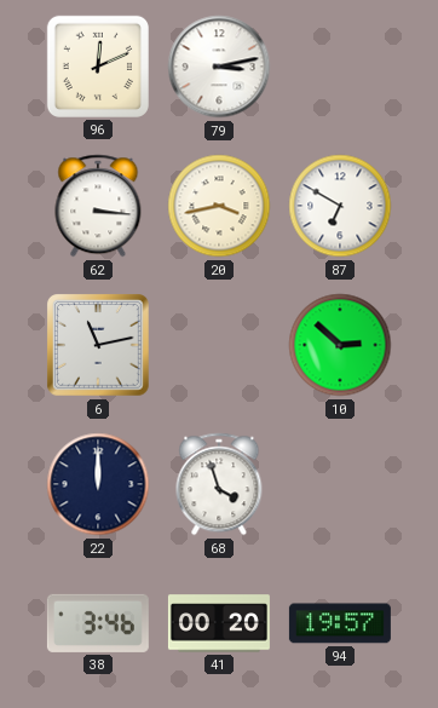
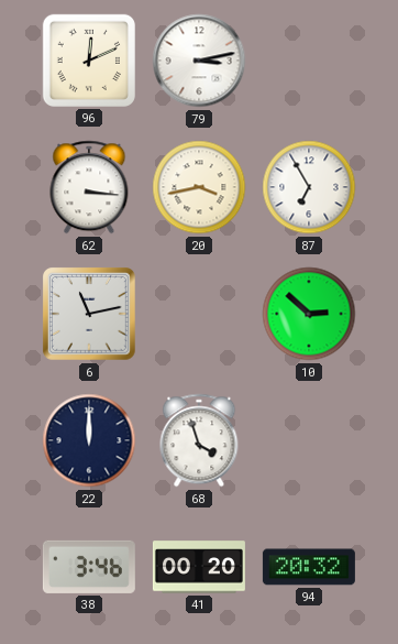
87: 6:50 -> 6:55
94: 19:57 -> 20:32
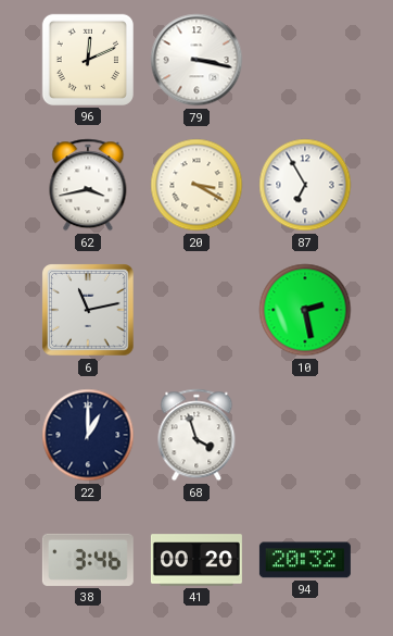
79: 3:13 -> 3:17
62: 3:16 -> 3:43
20: 3:43 -> 3:20
10: 2:52 -> 2:28
22: 12:00 -> 1:00
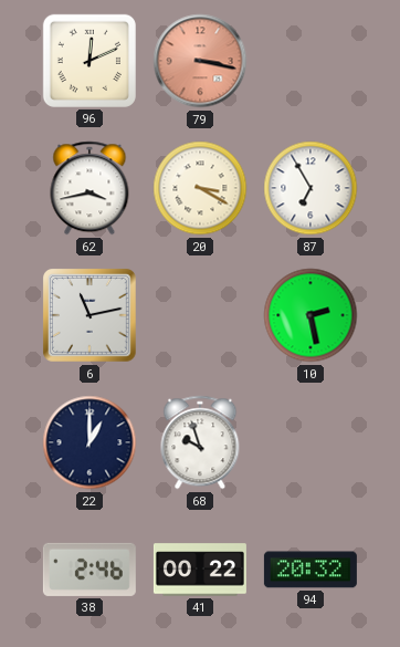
79 dial: white -> salmon
68: 3:57 -> 9:57
38: 3:46 -> 2:46
41: 00:20 -> 00:22
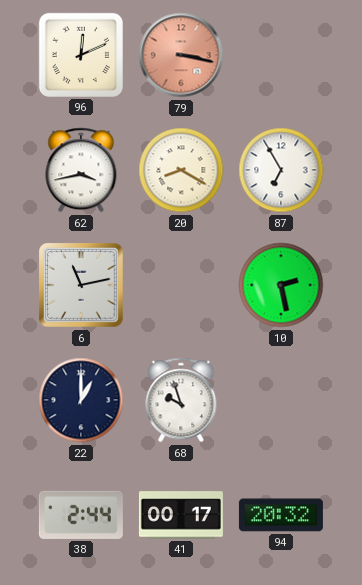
20: 3:20 -> 8:20
38: 2:46 -> 2:44
41: 00:22 -> 00:17
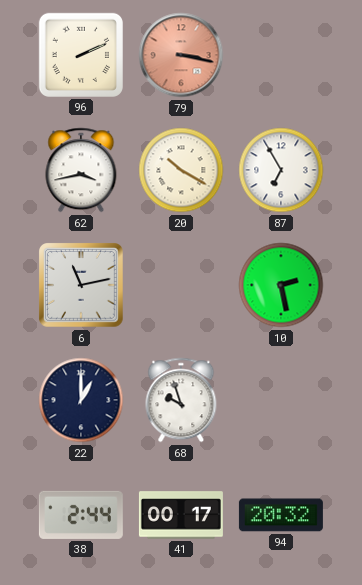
96: 12:11 -> 2:11
20: 8:20 -> 10:20
